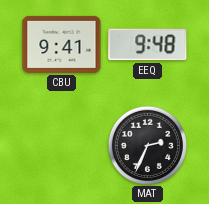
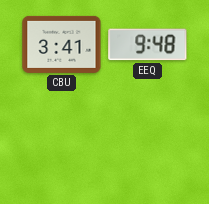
CBU: 9:41 -> 3:41
MAT: 2:34 -> none
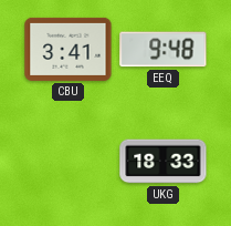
UKG: none -> 18:33
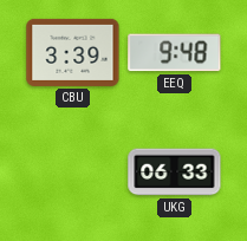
CBU: 3:41 -> 3:39
UKG: 18:33 -> 06:33
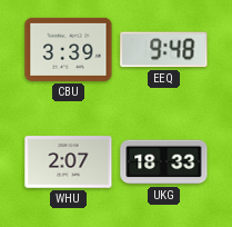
WHU: none -> 2:07
UKG: 06:33 -> 18:33
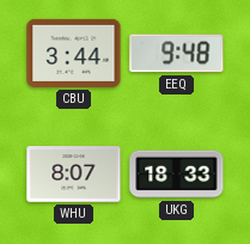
CBU: 3:39 -> 3:44
WHU: 2:07 -> 8:07
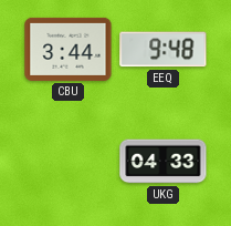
WHU: 8:07 -> none
UKG: 18:33 -> 04:33
